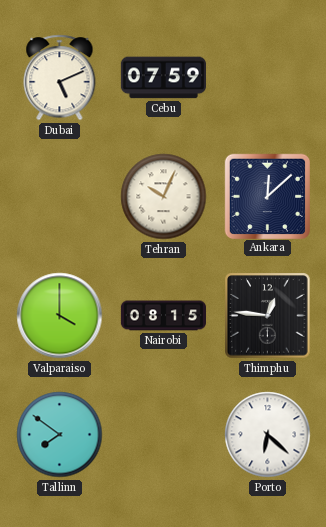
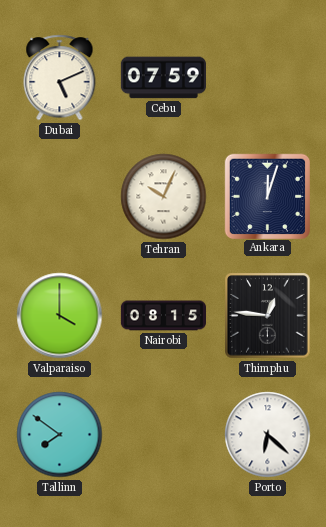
Ankara: 12:08 -> 12:03
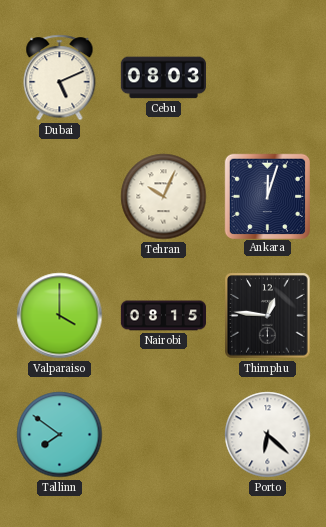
Cebu: 07:59 -> 08:03
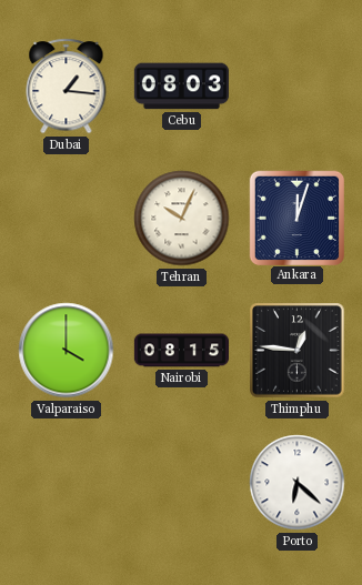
Dubai: 5:11 -> 1:16
Tallinn: 7:51 -> none
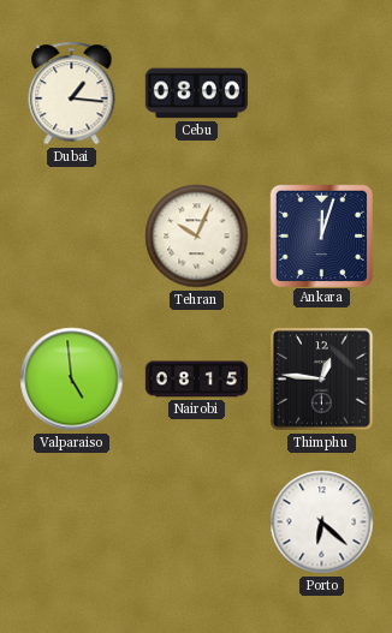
Cebu: 08:03 -> 08:00
Valparaiso: 4:00 -> 4:59
